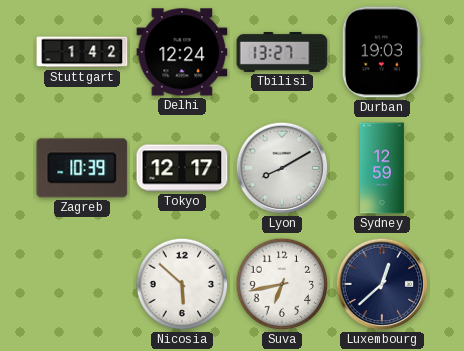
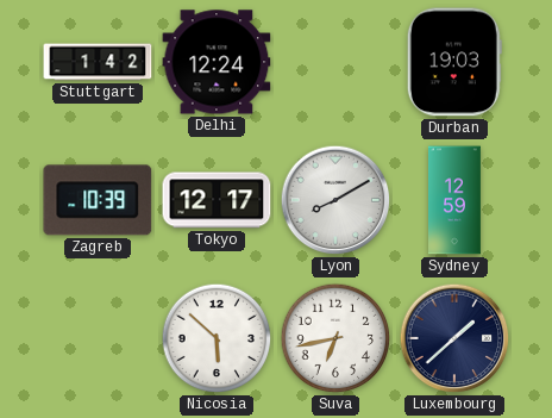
Tbilisi: 13:27 -> none
Luxembourg: 12:38 -> 1:38
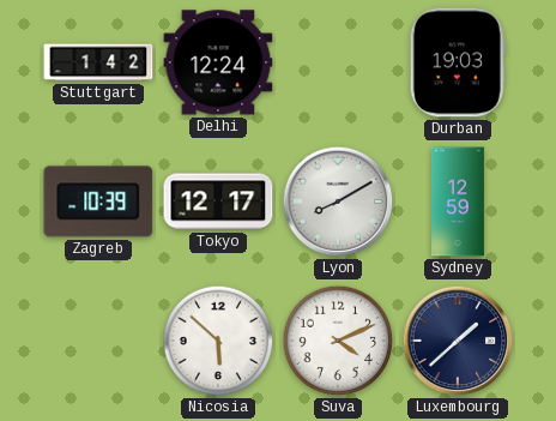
Suva: 6:43 -> 4:11
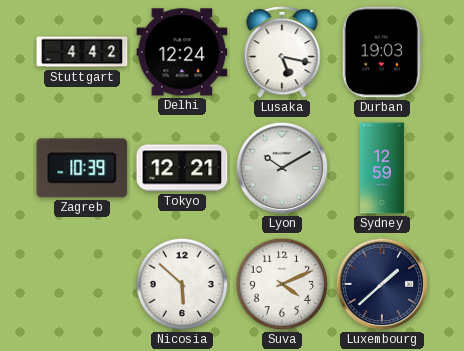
Stuttgart: 1:42 -> 4:42
Lusaka: none -> 5:17
Tokyo: 12:17 -> 12:21
Lyon: 8:10 -> 10:10
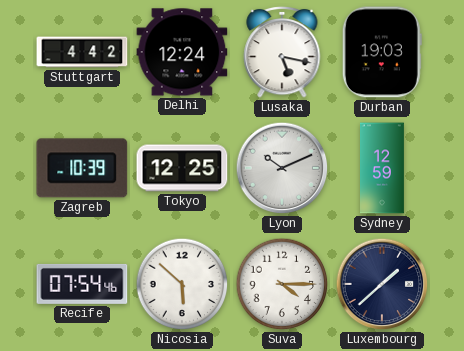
Tokyo: 12:21 -> 12:25
Lyon: 10:10 -> 10:11
Recife: none -> 07:54
Suva: 4:11 -> 4:15
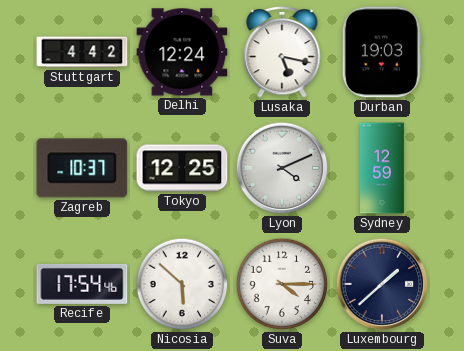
Zagreb: 10:39 -> 10:37
Lyon: 10:11 -> 4:11
Recife: 07:54 -> 17:54
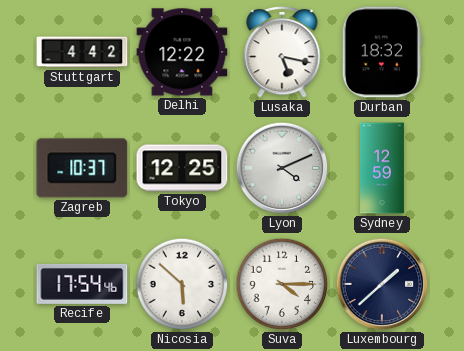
Delhi: 12:24 -> 12:22
Durban: 19:03 -> 18:32
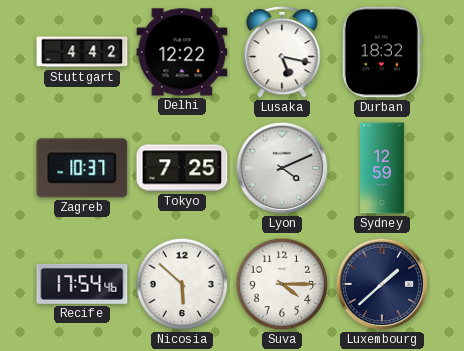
Tokyo: 12:25 -> 7:25
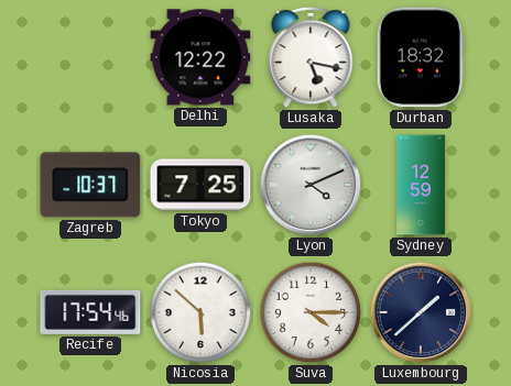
Stuttgart: 4:42 -> none
